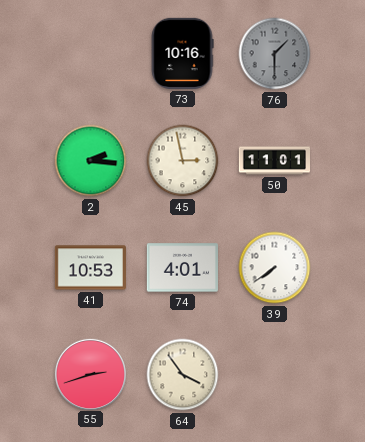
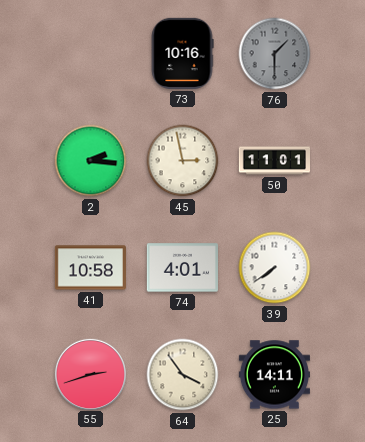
41: 10:53 -> 10:58
25: none -> 14:11
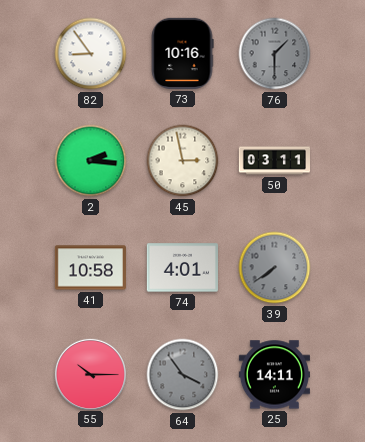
82: none -> 8:54
50: 11:01 -> 03:11
39 dial: white -> grey
55: 2:42 -> 10:15
64 dial: cream -> grey
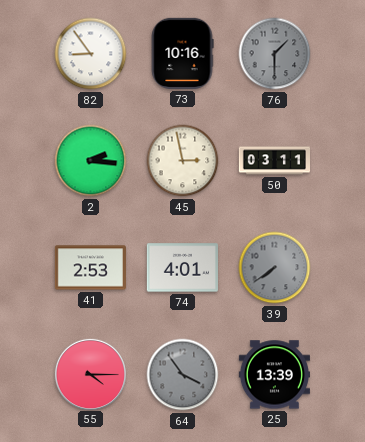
41: 10:58 -> 2:53
55: 10:15 -> 4:15
25: 14:11 -> 13:39
